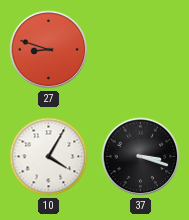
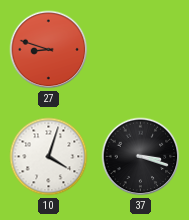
10: 4:05 -> 4:03
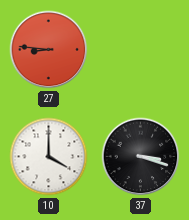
27: 8:48 -> 8:46
10: 4:03 -> 4:00
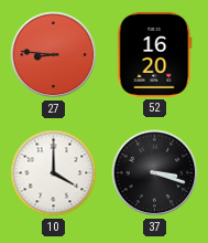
52: none -> 16:20
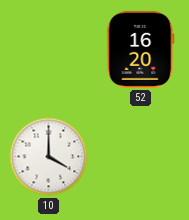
27: 8:46 -> none
37: 3:18 -> none
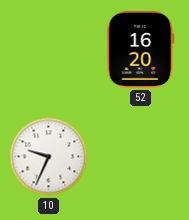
10: 4:00 -> 9:34
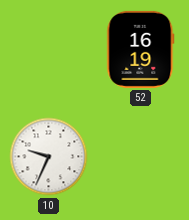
52: 16:20 -> 16:19
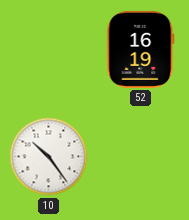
10: 9:34 -> 10:24
